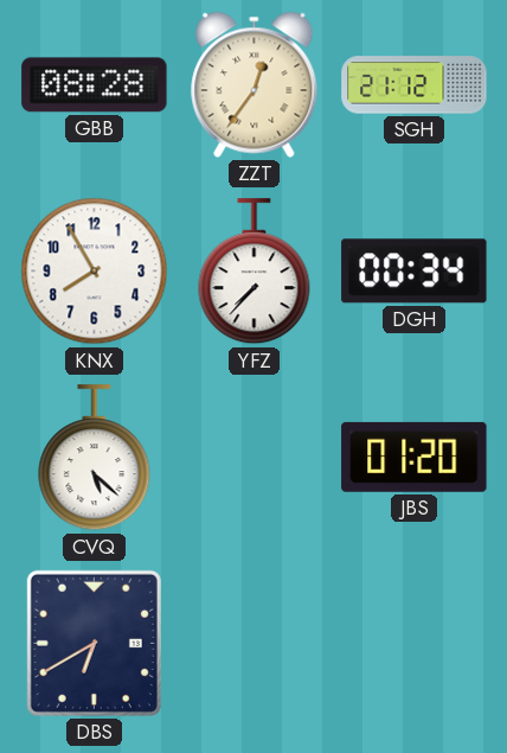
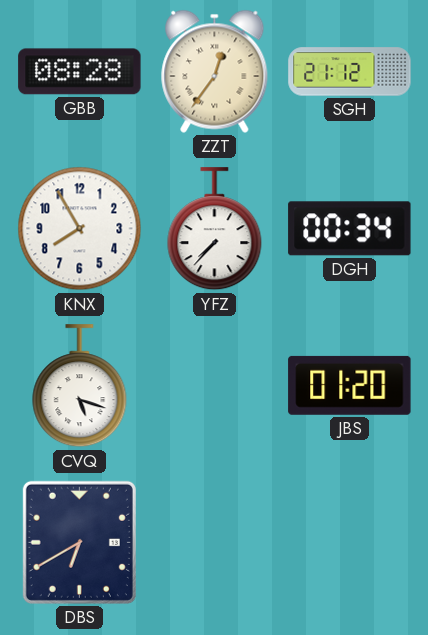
CVQ: 5:22 -> 5:18
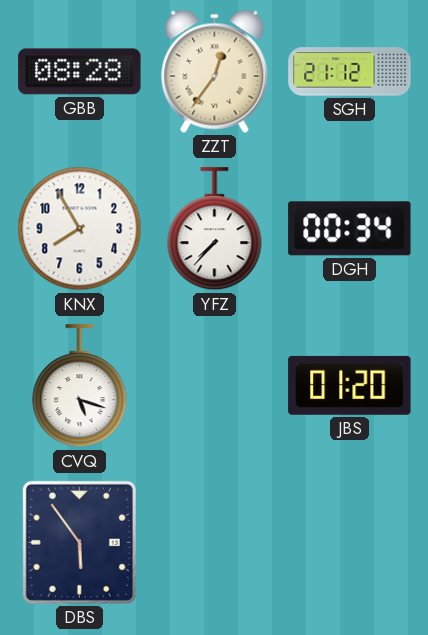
DBS: 6:40 -> 5:54
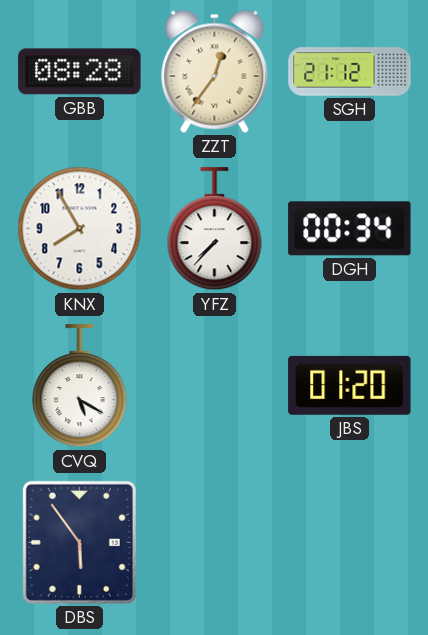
CVQ: 5:18 -> 5:20
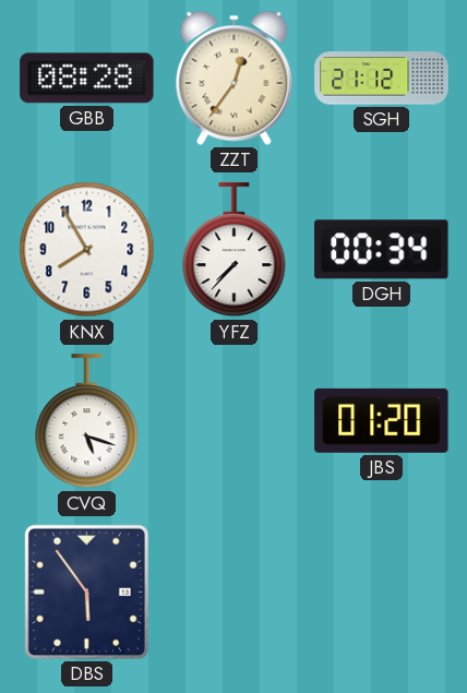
CVQ: 5:20 -> 5:18
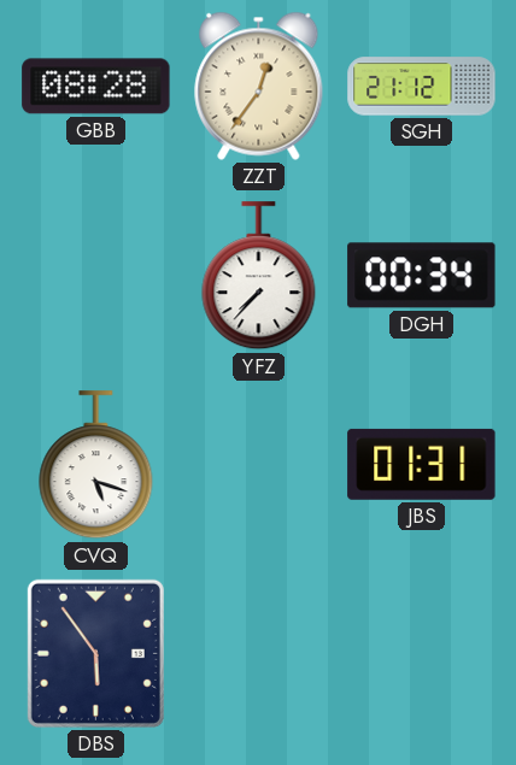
KNX: 7:55 -> none
JBS: 01:20 -> 01:31
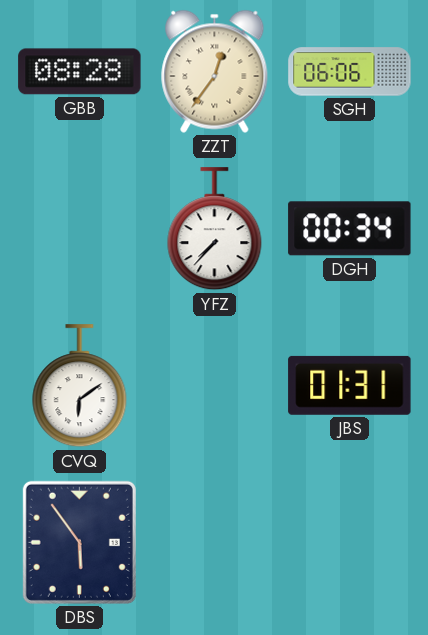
SGH: 21:12 -> 06:06
CVQ: 5:18 -> 6:09
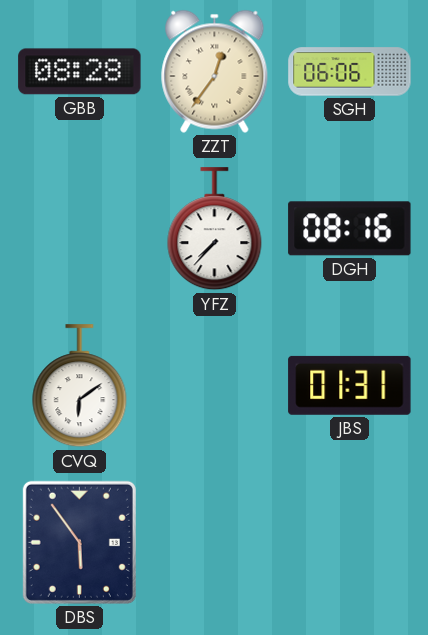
DGH: 00:34 -> 08:16
